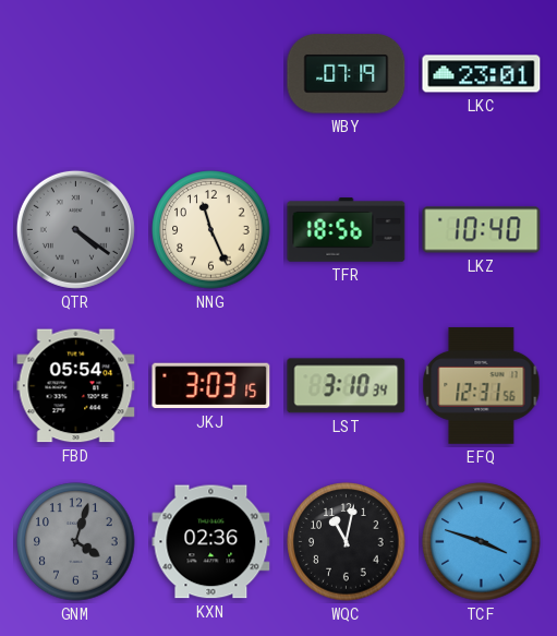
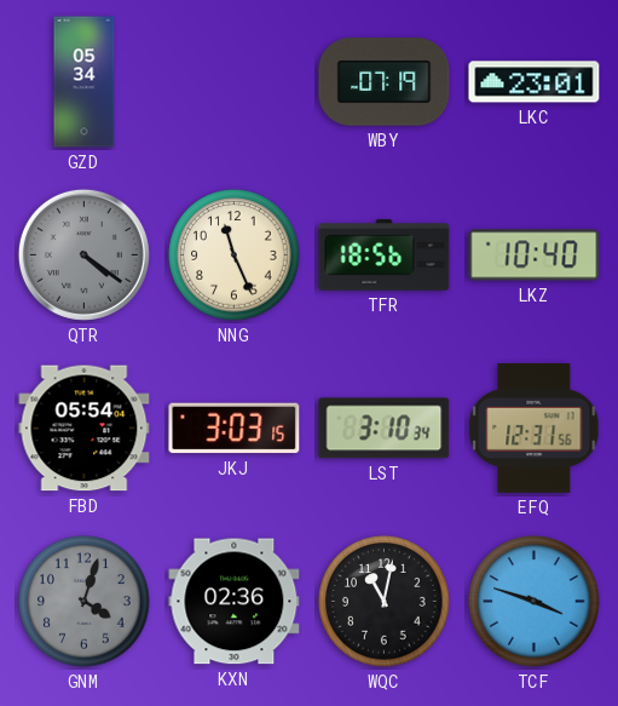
GZD: none -> 05:34
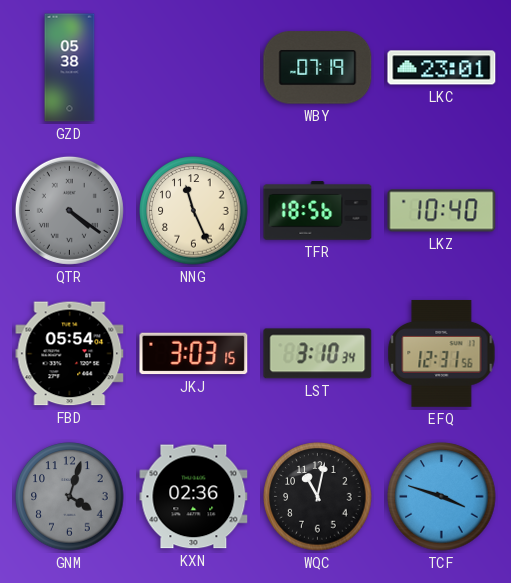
GZD: 05:34 -> 05:38
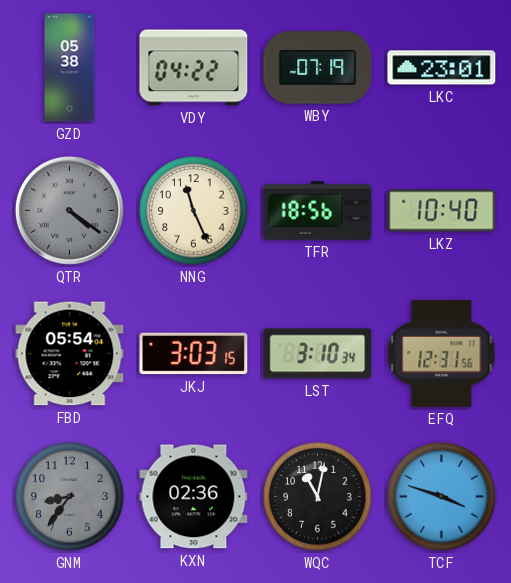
VDY: none -> 04:22
GNM: 4:03 -> 8:36
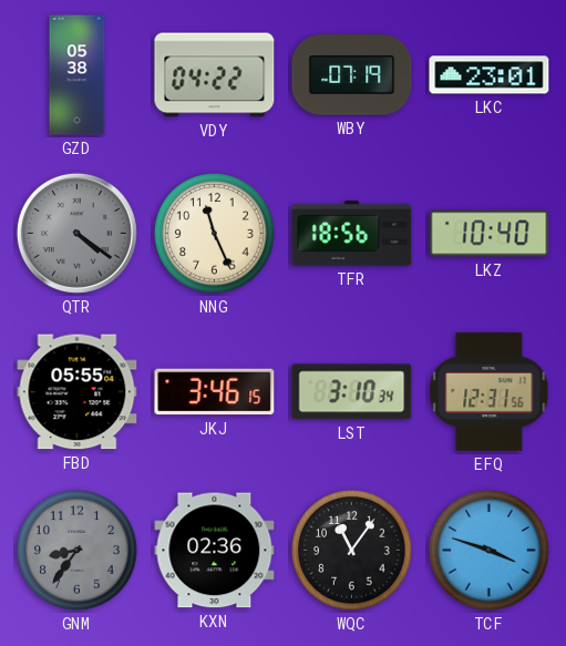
FBD: 05:54 -> 05:55
JKJ: 3:03 -> 3:46
WQC: 11:02 -> 11:06
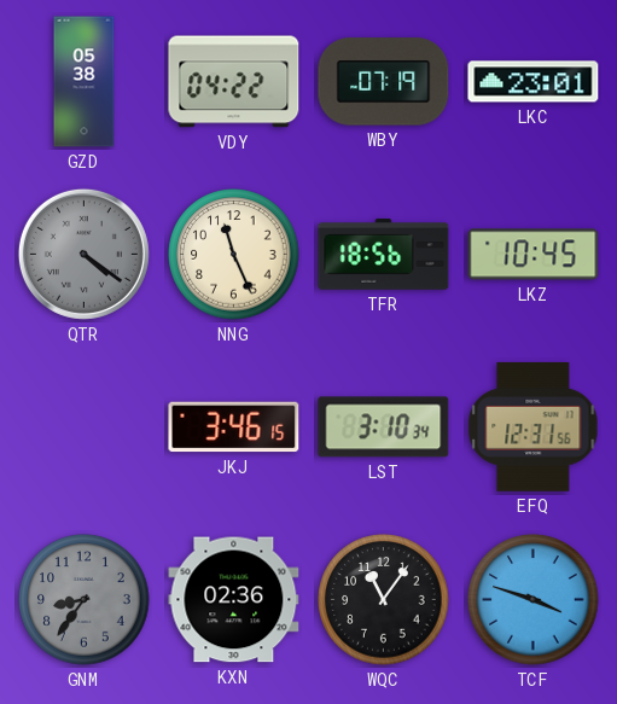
LKZ: 10:40 -> 10:45
FBD: 05:55 -> none
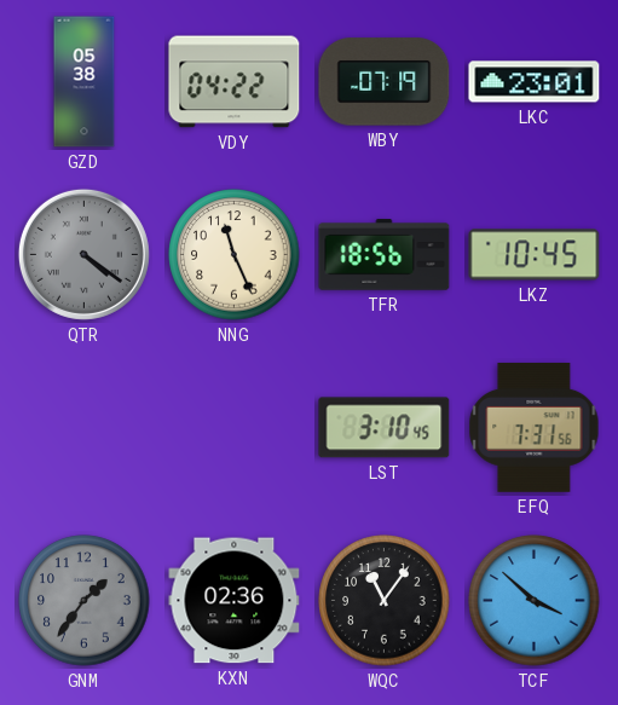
JKJ: 3:46 -> none
LST: 3:10:34 -> 3:10:45
EFQ: 12:31 -> 7:31
GNM: 8:36 -> 1:36
TCF: 3:48 -> 3:52
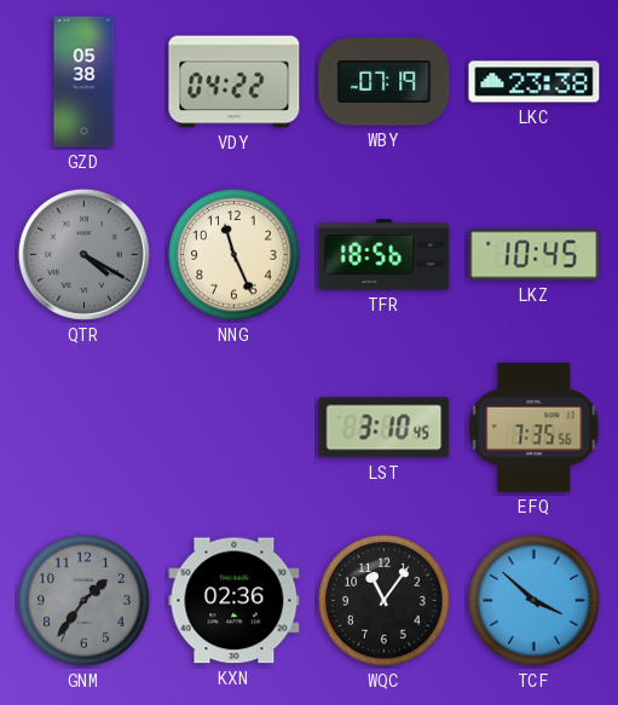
LKC: 23:01 -> 23:38
QTR: 4:21 -> 4:20
EFQ: 7:31 -> 7:35
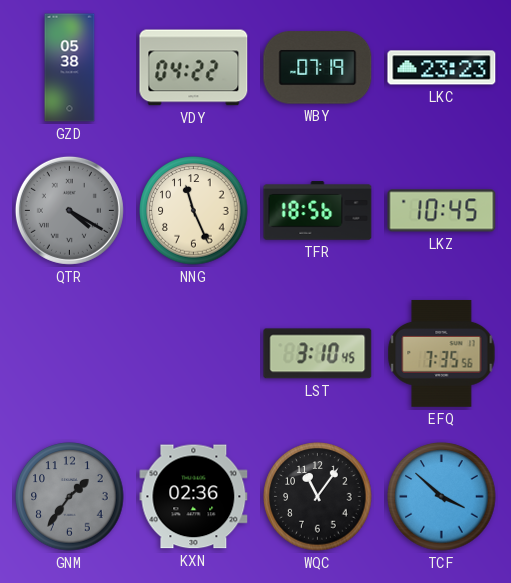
LKC: 23:38 -> 23:23
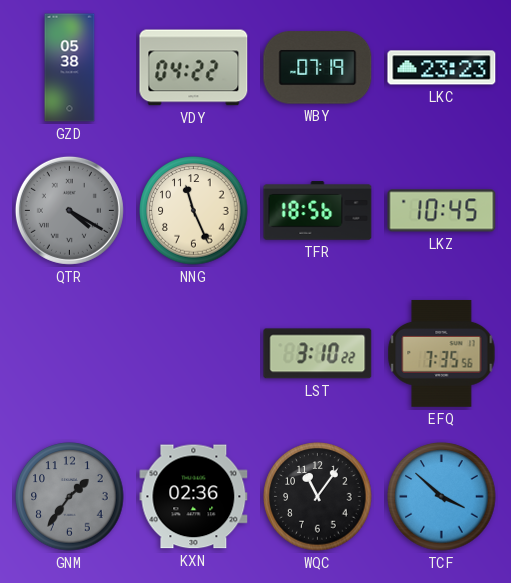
LST: 3:10:45 -> 3:10:22
